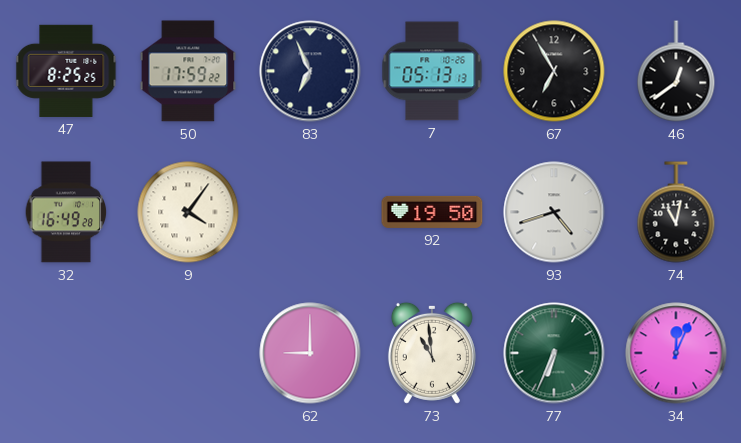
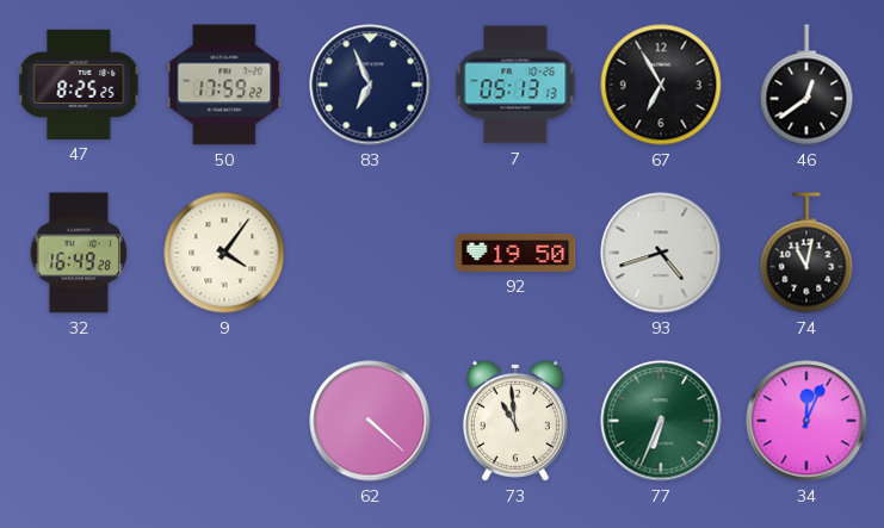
62: 9:00 -> 4:22
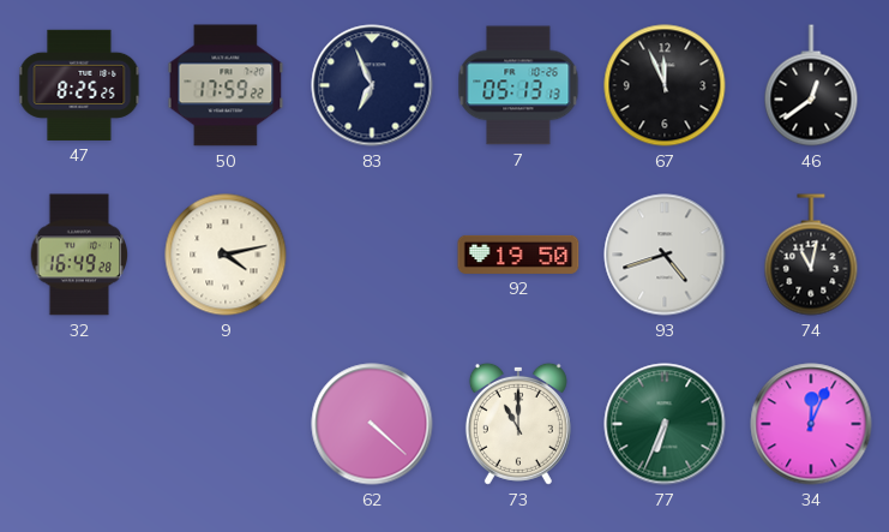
67: 6:55 -> 11:56
9: 4:06 -> 4:13
73: 10:59 -> 11:00
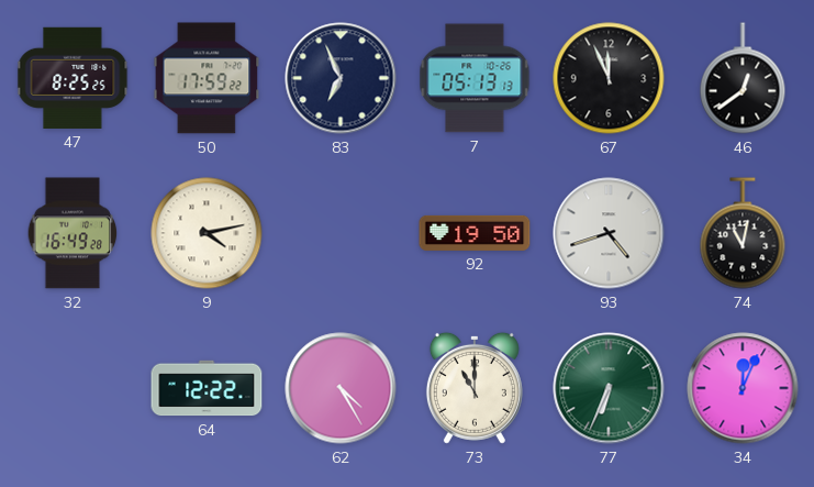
64: none -> 12:22
62: 4:22 -> 4:25
